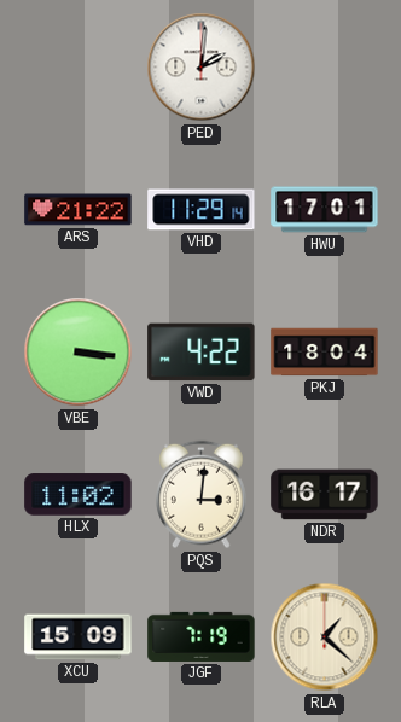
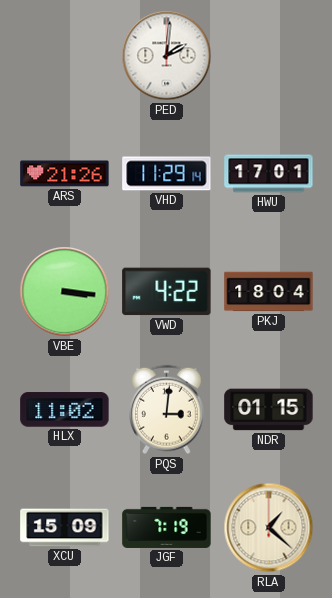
ARS: 21:22 -> 21:26
NDR: 16:17 -> 01:15
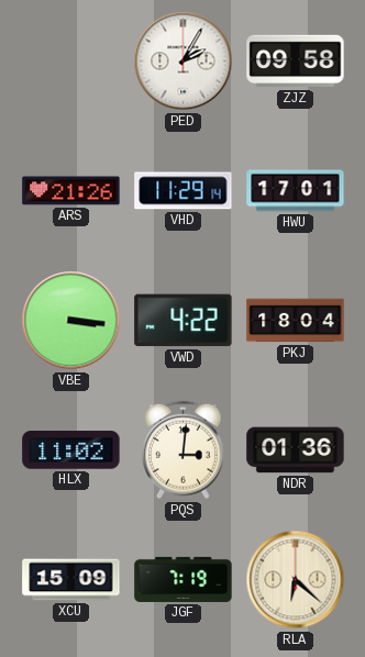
PED: 2:01 -> 2:05
ZJZ: none -> 09:58
NDR: 01:15 -> 01:36
RLA: 1:22 -> 6:22
